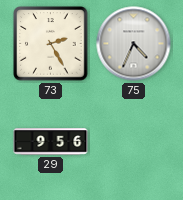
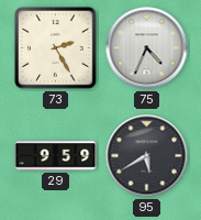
29: 9:56 -> 9:59
95: none -> 5:40
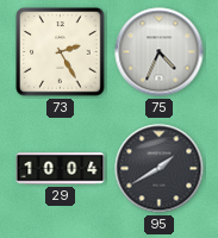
29: 9:59 -> 10:04
95: 5:40 -> 1:40
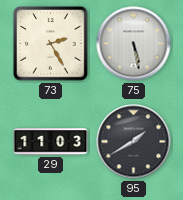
75: 4:34 -> 5:28
29: 10:04 -> 11:03
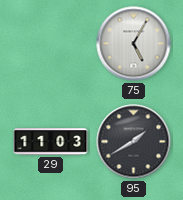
73: 2:25 -> none
75: 5:28 -> 5:05
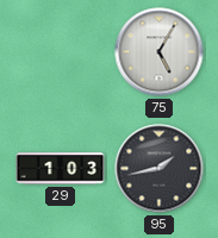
29: 11:03 -> 1:03
95: 1:40 -> 1:43
